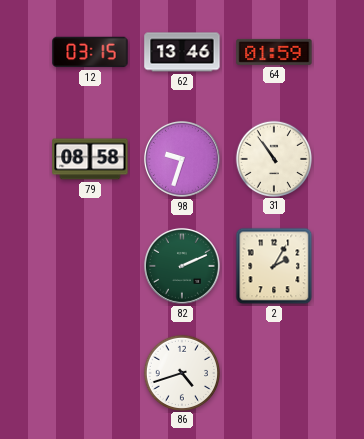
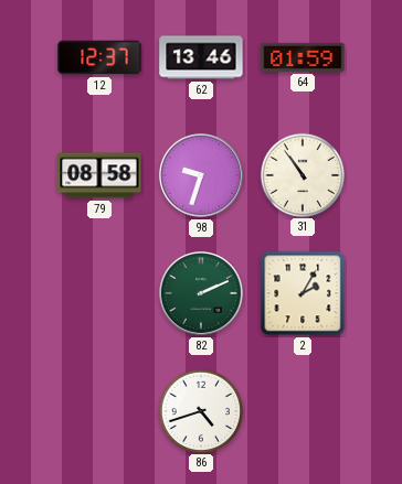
12: 03:15 -> 12:37
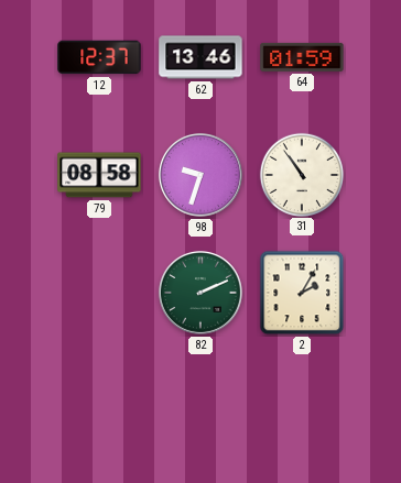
86: 4:42 -> none
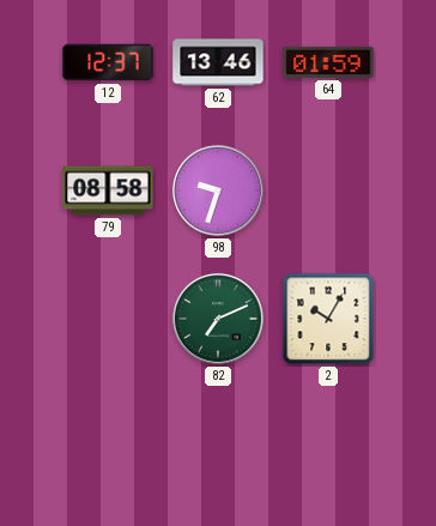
31: 10:54 -> none
82: 2:11 -> 7:11
2: 2:05 -> 10:05
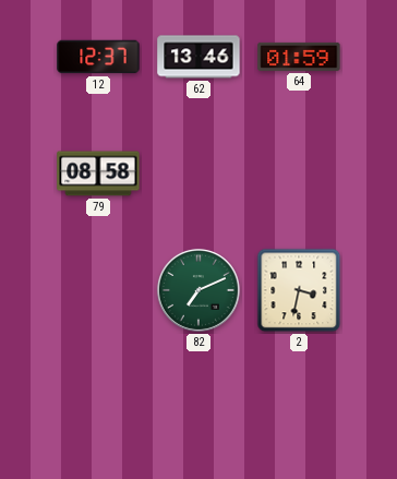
98: 9:33 -> none
2: 10:05 -> 3:32
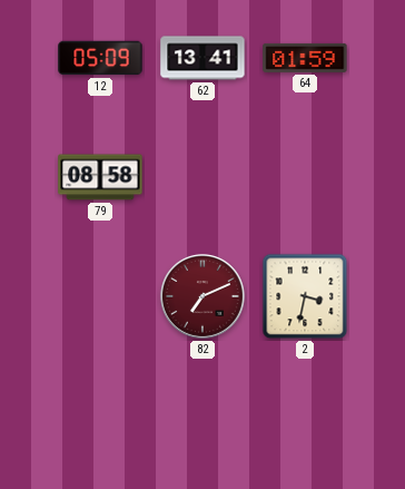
12: 12:37 -> 05:09
62: 13:46 -> 13:41
82 dial: green -> burgundy
